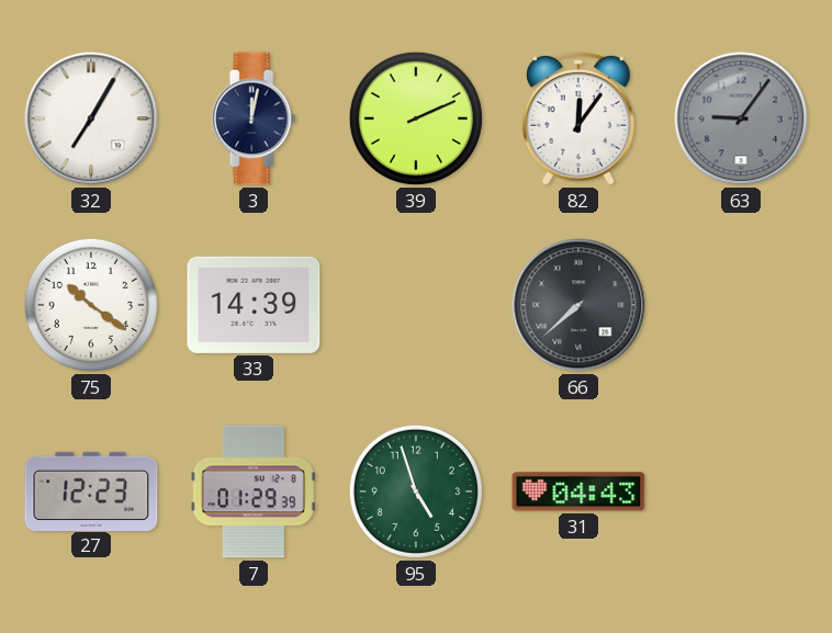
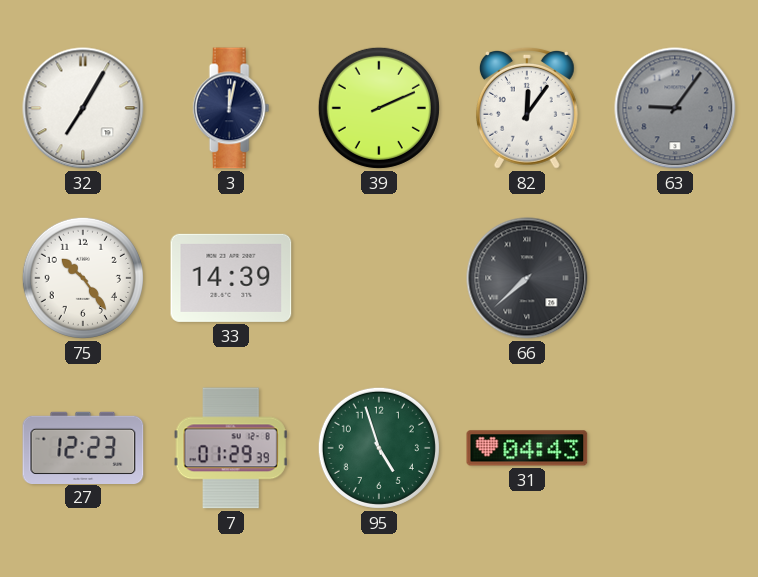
75: 10:21 -> 10:24
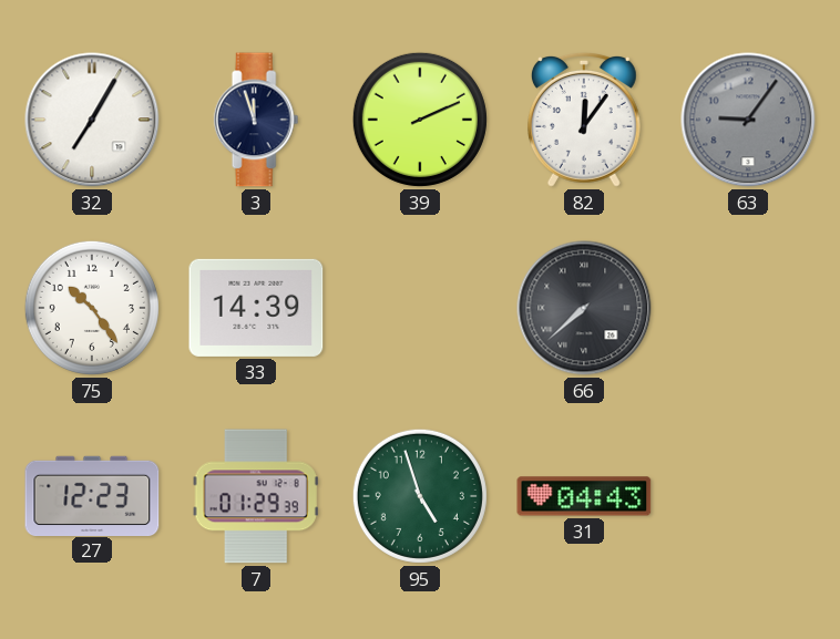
3: 12:02 -> 11:57
